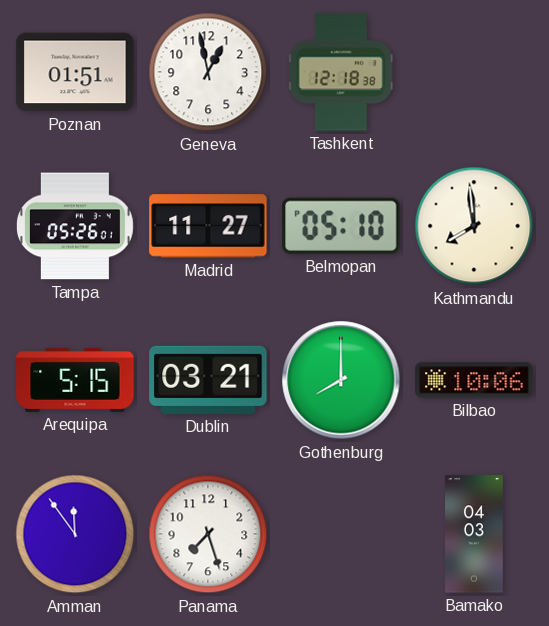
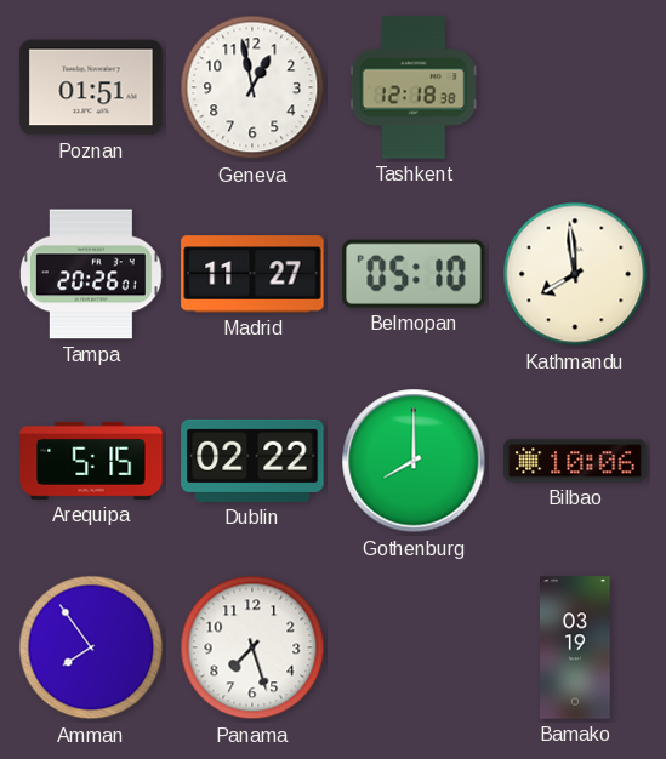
Tampa: 05:26 -> 20:26
Dublin: 03:21 -> 02:22
Amman: 11:54 -> 7:54
Bamako: 04:03 -> 03:19
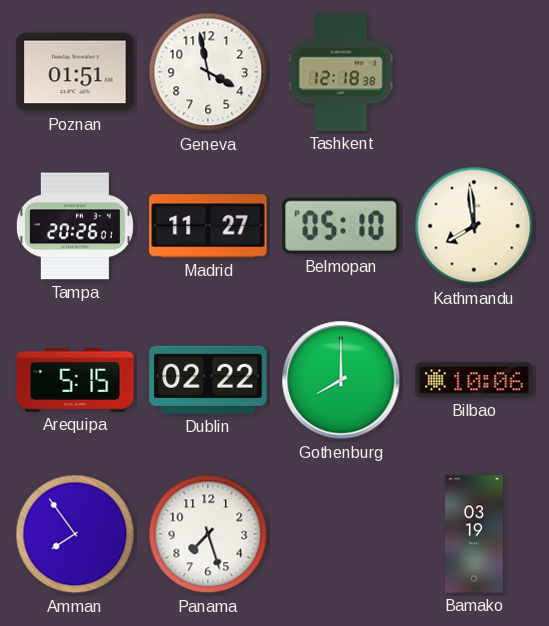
Geneva: 12:58 -> 3:58
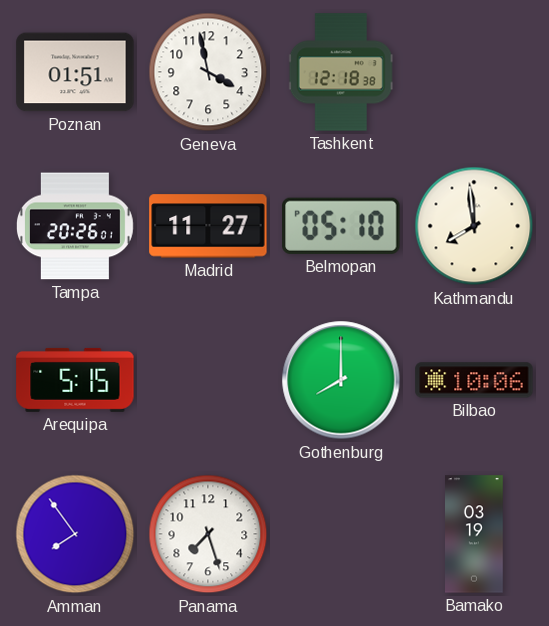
Dublin: 02:22 -> none
